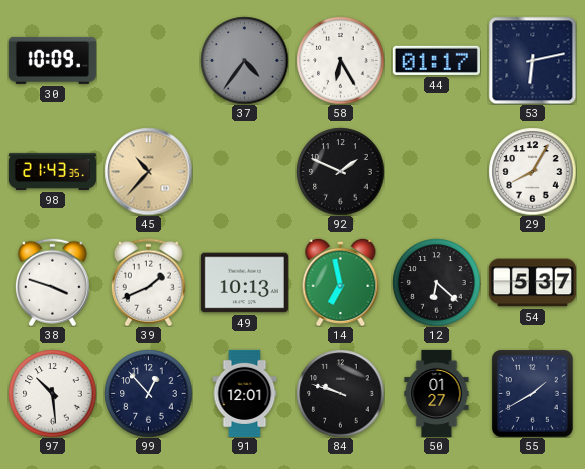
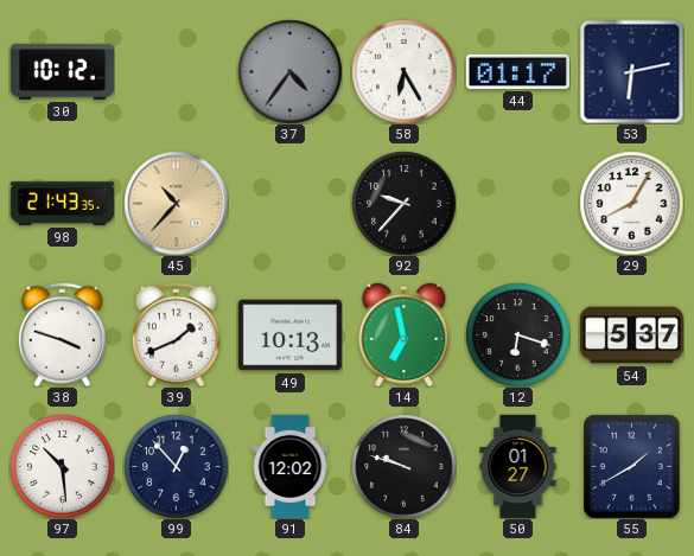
30: 10:09 -> 10:12
92: 1:49 -> 9:37
12: 6:22 -> 6:18
91: 12:01 -> 12:02
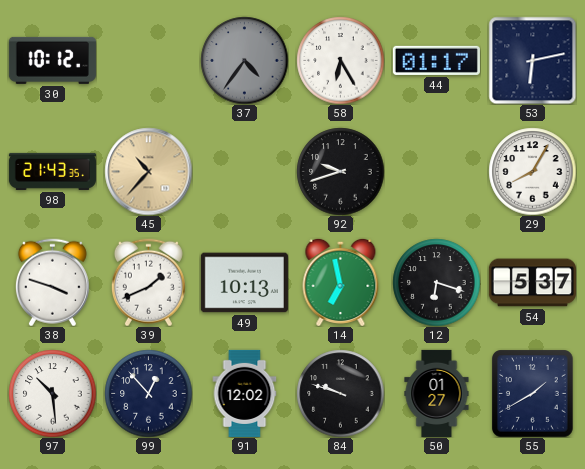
92: 9:37 -> 9:42
